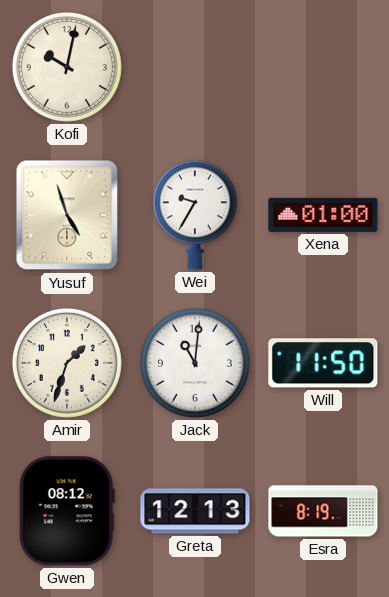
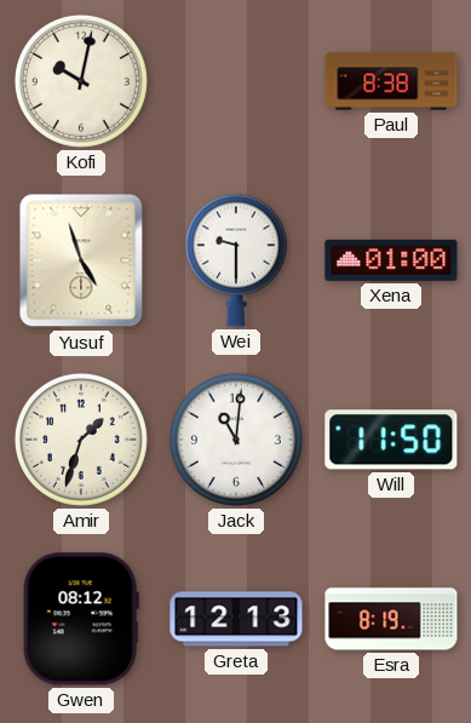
Paul: none -> 8:38
Wei: 9:35 -> 9:30
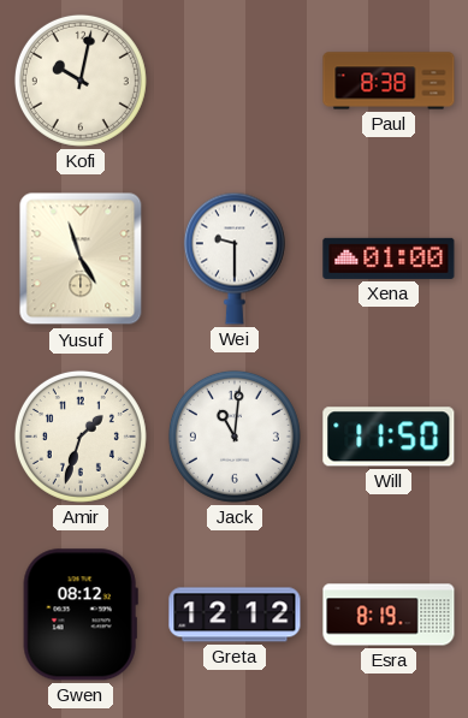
Greta: 12:13 -> 12:12
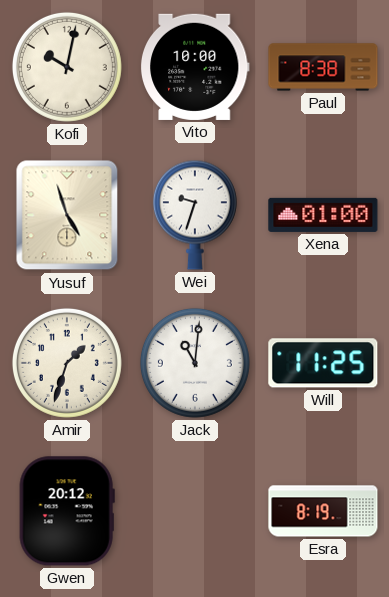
Vito: none -> 10:00
Wei: 9:30 -> 9:33
Will: 11:50 -> 11:25
Gwen: 08:12 -> 20:12
Greta: 12:12 -> none
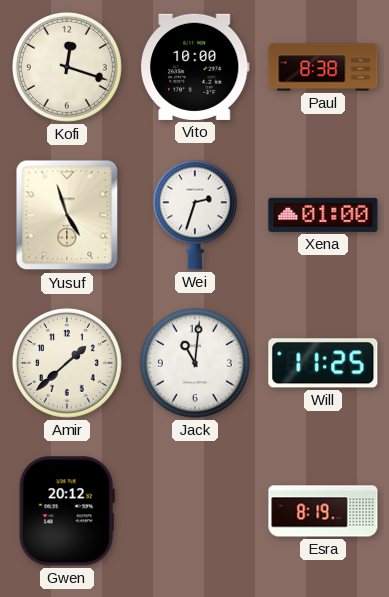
Kofi: 10:02 -> 12:18
Wei: 9:33 -> 2:33
Amir: 1:33 -> 1:38
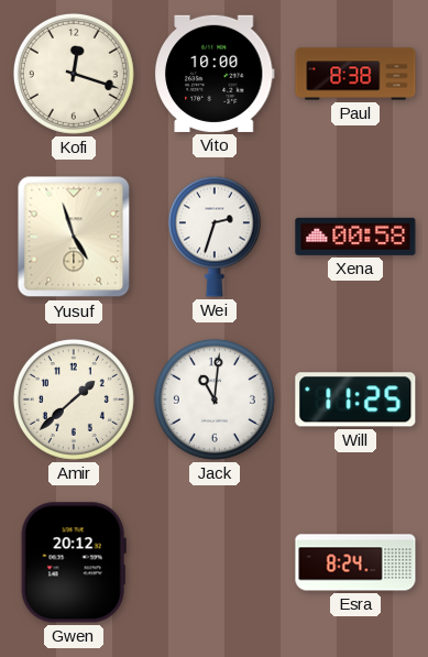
Xena: 01:00 -> 00:58
Esra: 8:19 -> 8:24
